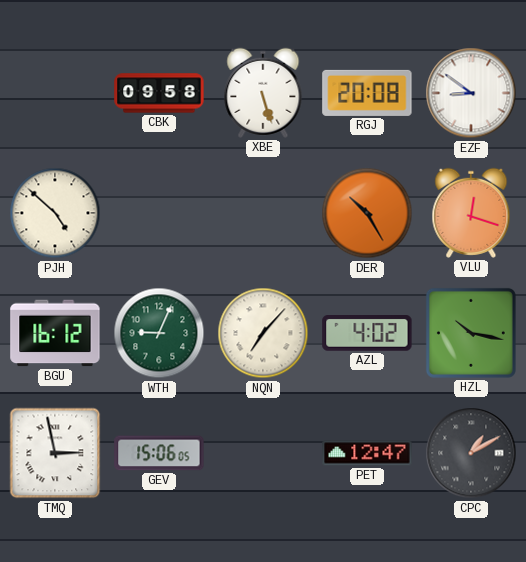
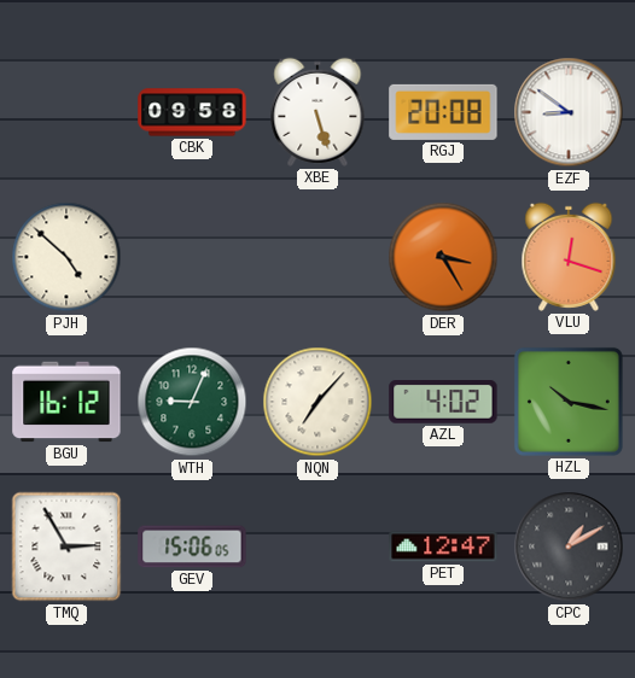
DER: 10:25 -> 3:25
TMQ: 2:58 -> 2:55
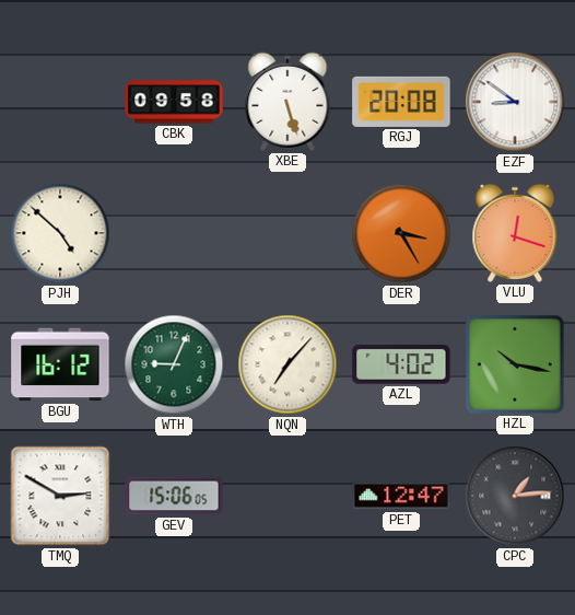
TMQ: 2:55 -> 2:50
CPC: 1:10 -> 1:14
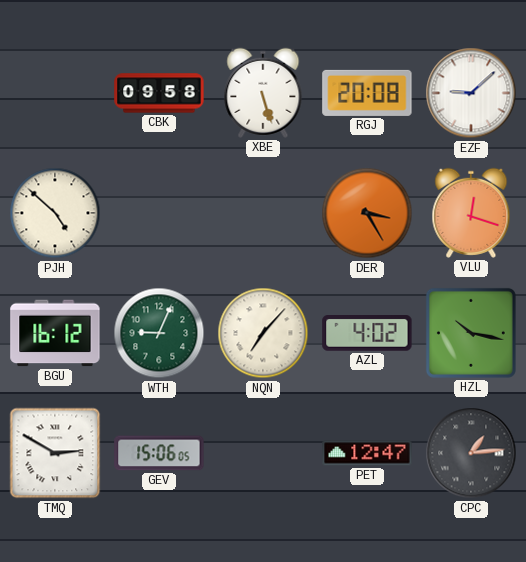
EZF: 8:51 -> 9:08
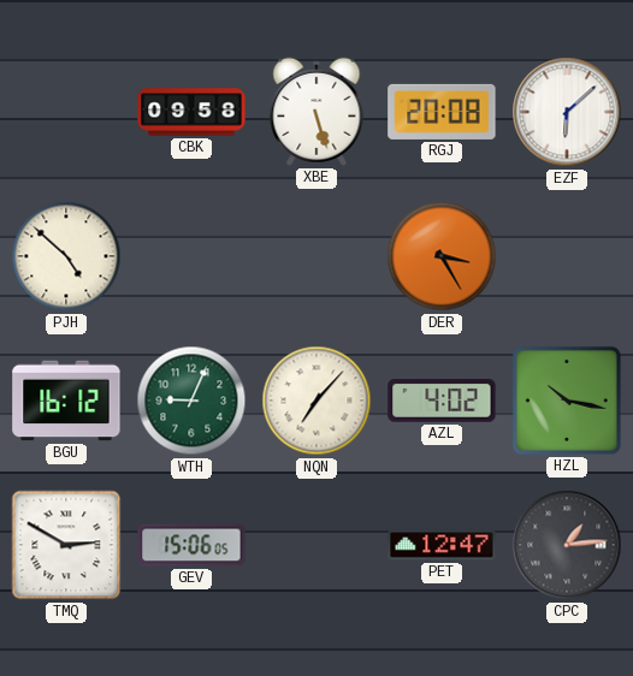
EZF: 9:08 -> 6:08
VLU: 12:18 -> none
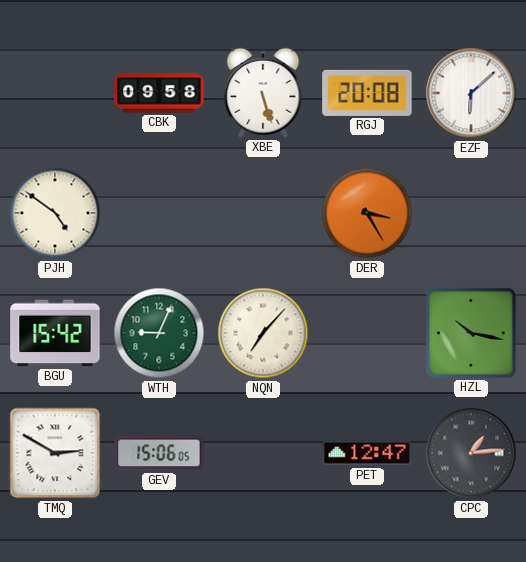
PJH: 4:52 -> 4:51
BGU: 16:12 -> 15:42
AZL: 4:02 -> none
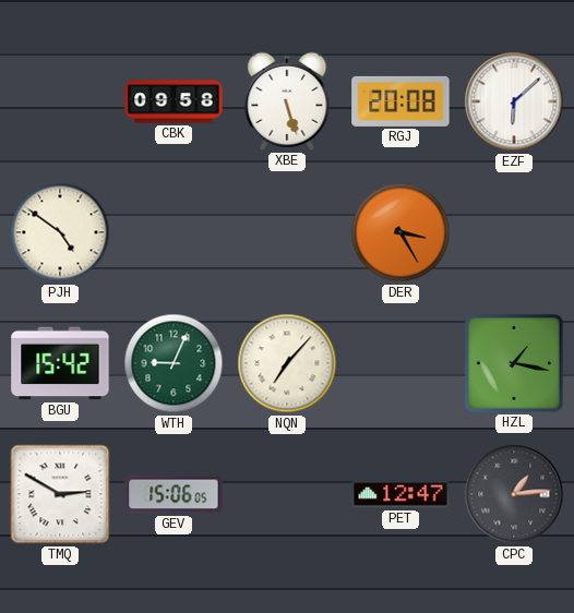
HZL: 10:17 -> 1:17
